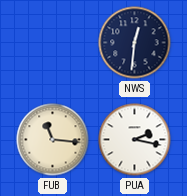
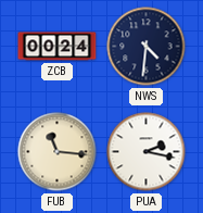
ZCB: none -> 00:24
NWS: 12:31 -> 4:31
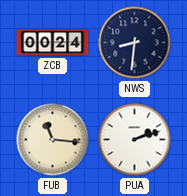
NWS: 4:31 -> 8:31
PUA: 2:17 -> 2:12
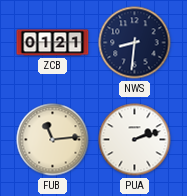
ZCB: 00:24 -> 01:21
FUB: 11:16 -> 11:14
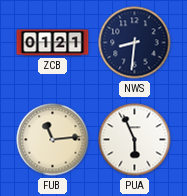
PUA: 2:12 -> 5:56
